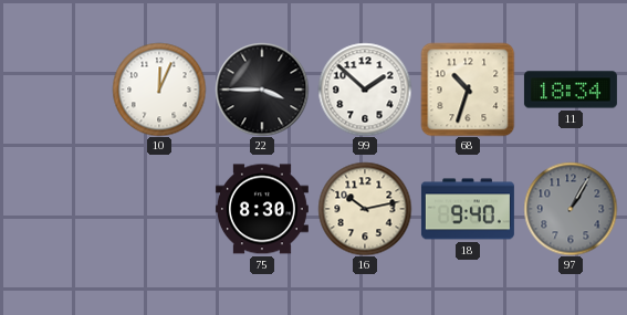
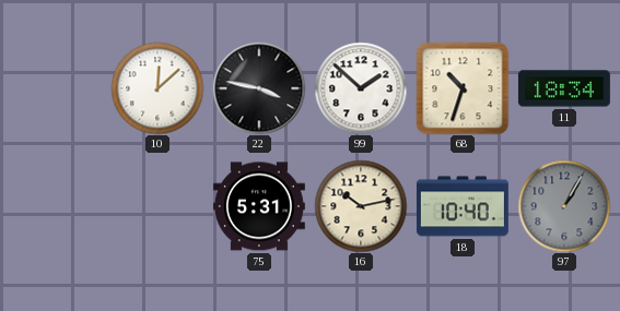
10: 12:04 -> 12:08
22: 3:45 -> 3:47
75: 8:30 -> 5:31
18: 9:40 -> 10:40
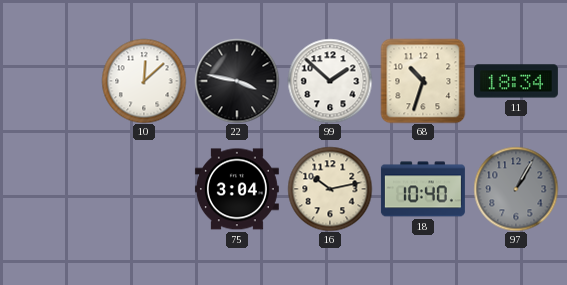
75: 5:31 -> 3:04
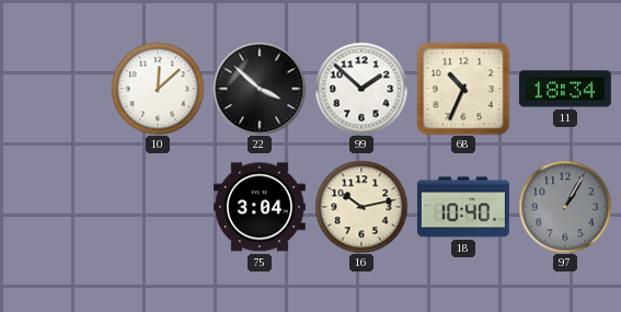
22: 3:47 -> 3:52
68: 10:33 -> 10:34
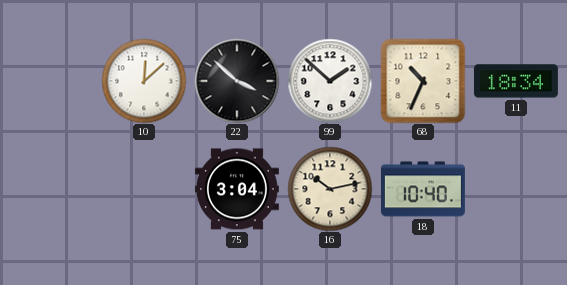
97: 1:05 -> none
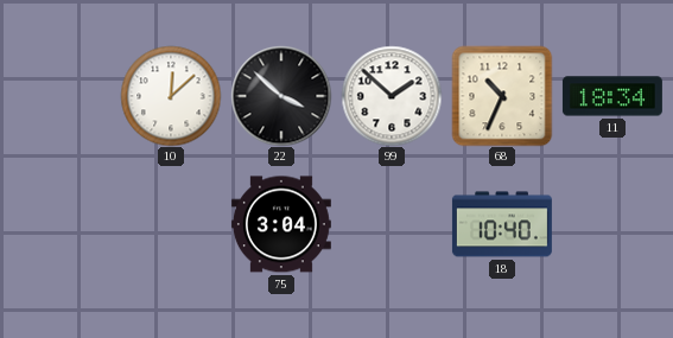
16: 10:13 -> none
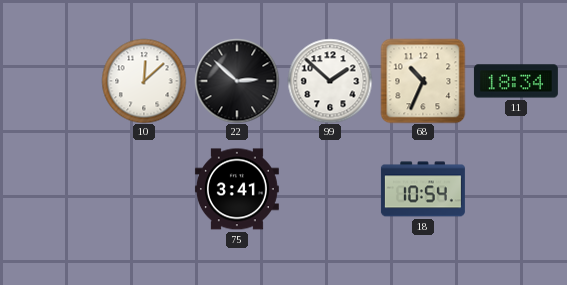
22: 3:52 -> 2:52
75: 3:04 -> 3:41
18: 10:40 -> 10:54
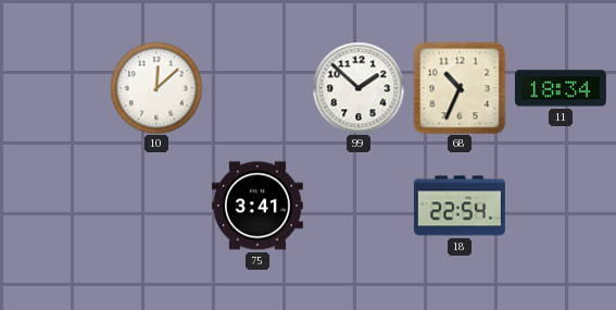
22: 2:52 -> none
18: 10:54 -> 22:54
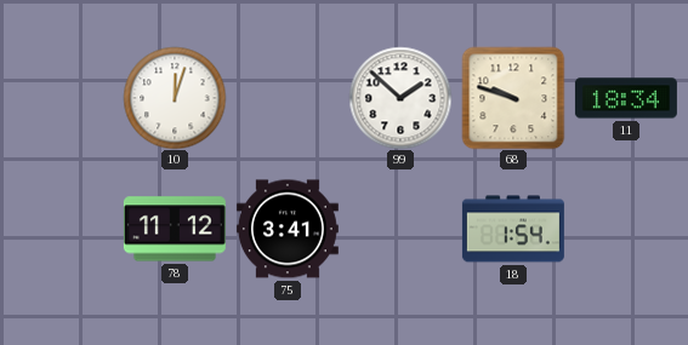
10: 12:08 -> 12:03
68: 10:34 -> 9:48
78: none -> 11:12
18: 22:54 -> 1:54
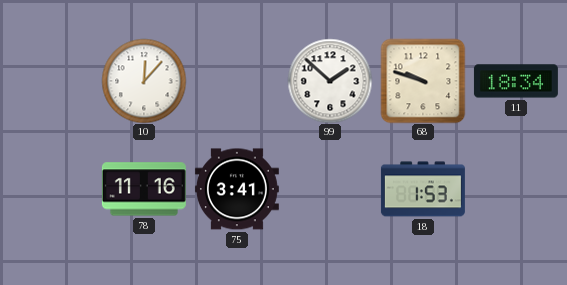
10: 12:03 -> 12:07
78: 11:12 -> 11:16
18: 1:54 -> 1:53
